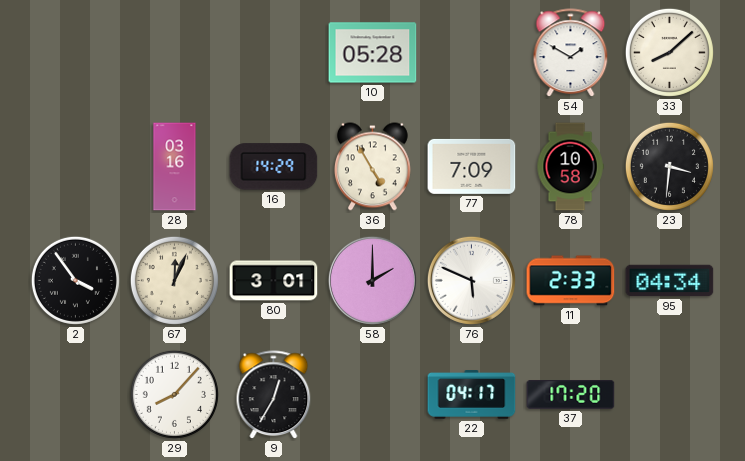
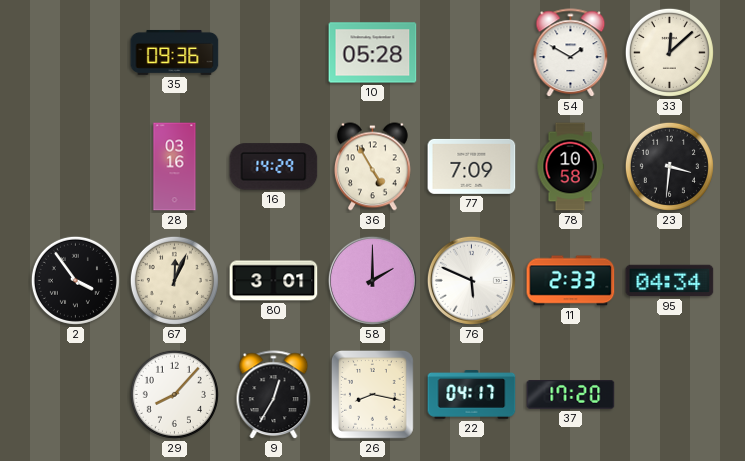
35: none -> 09:36
33: 8:08 -> 12:08
26: none -> 8:17
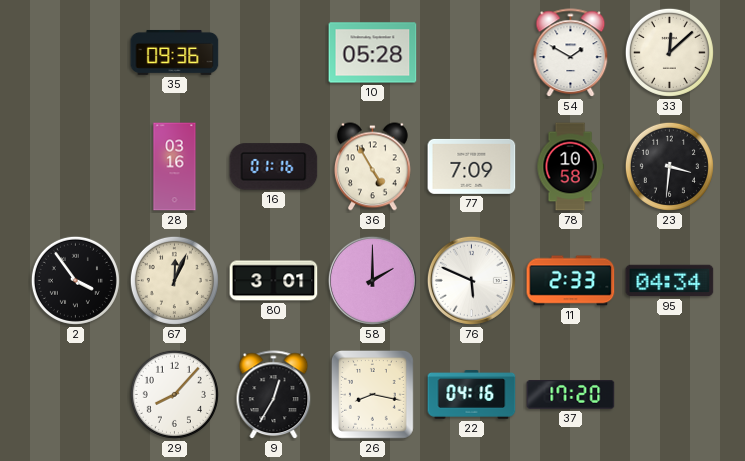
16: 14:29 -> 01:16
22: 04:17 -> 04:16
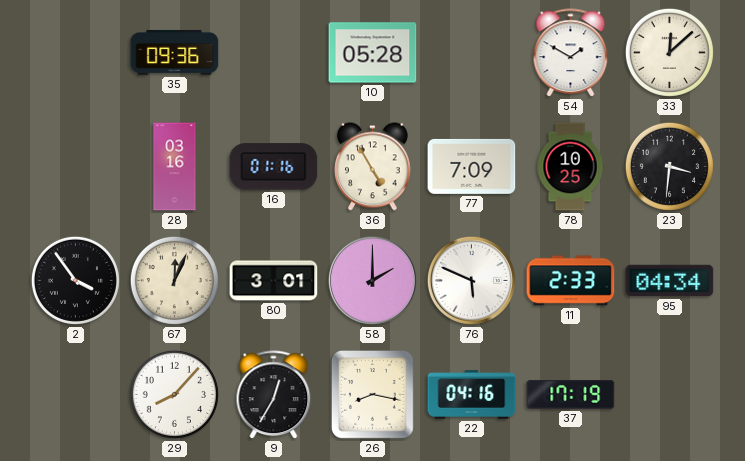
78: 10:58 -> 10:25
37: 17:20 -> 17:19
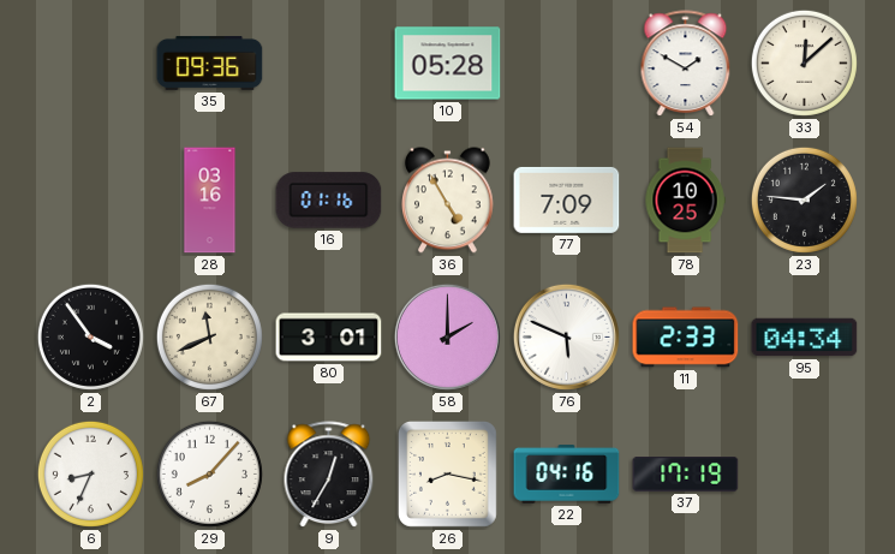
23: 3:31 -> 1:46
67: 12:04 -> 11:41
6: none -> 8:34
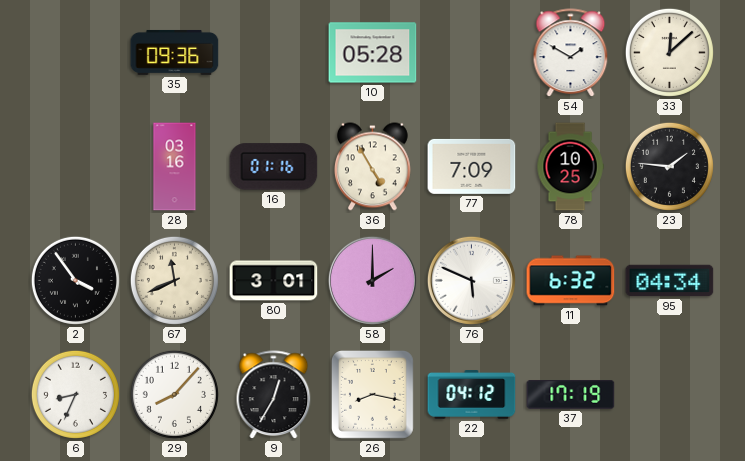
11: 2:33 -> 6:32
22: 04:16 -> 04:12
